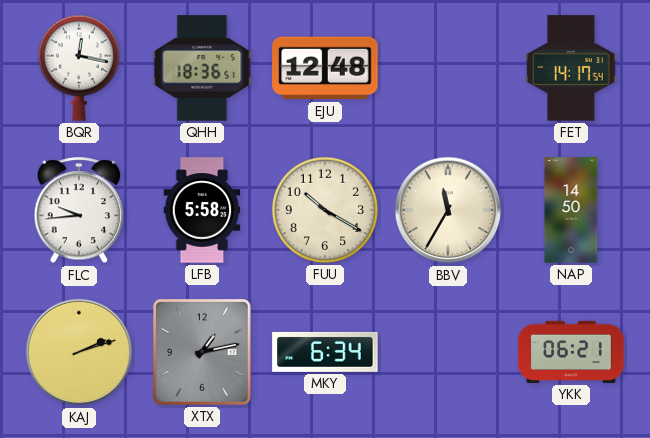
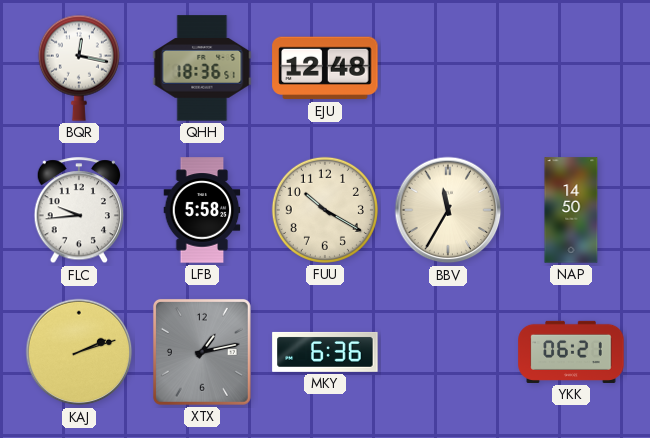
FET: 14:17 -> none
MKY: 6:34 -> 6:36
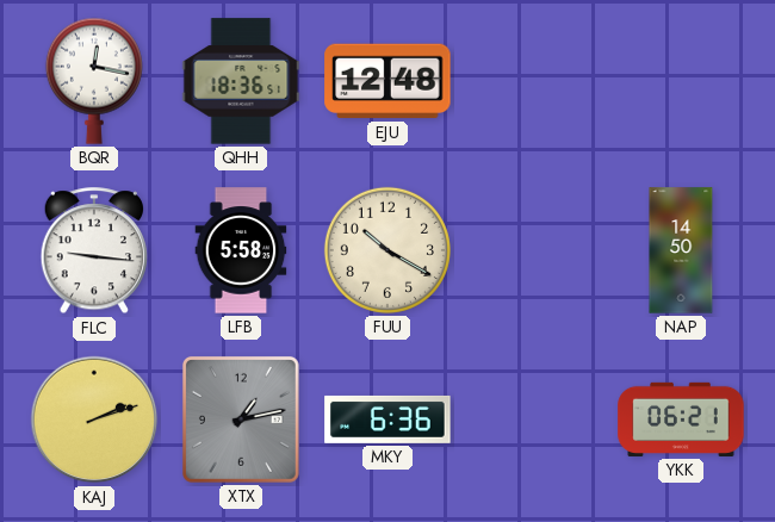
FLC: 9:44 -> 9:16
BBV: 11:35 -> none
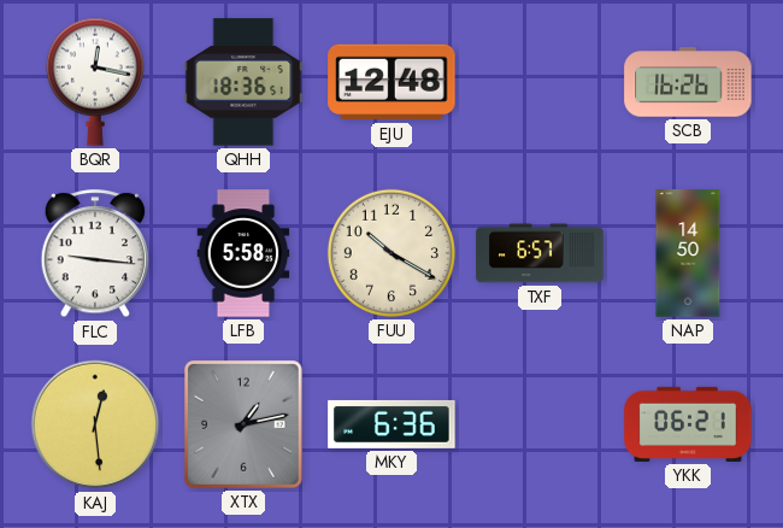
SCB: none -> 16:26
TXF: none -> 6:57
KAJ: 2:12 -> 12:29
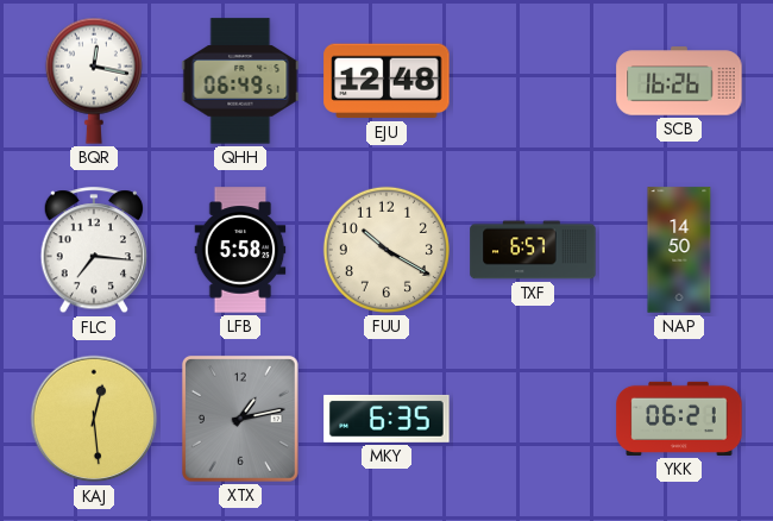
QHH: 18:36 -> 06:49
FLC: 9:16 -> 7:16
MKY: 6:36 -> 6:35
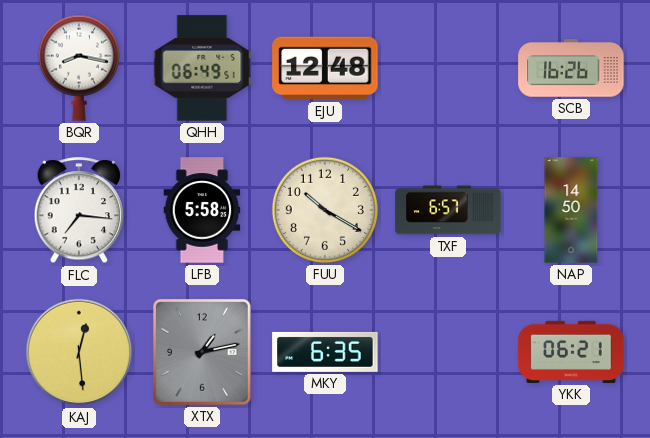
BQR: 12:17 -> 8:17
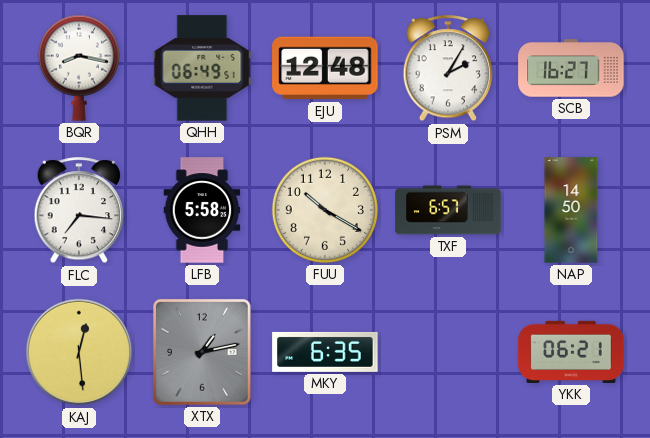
PSM: none -> 2:05
SCB: 16:26 -> 16:27
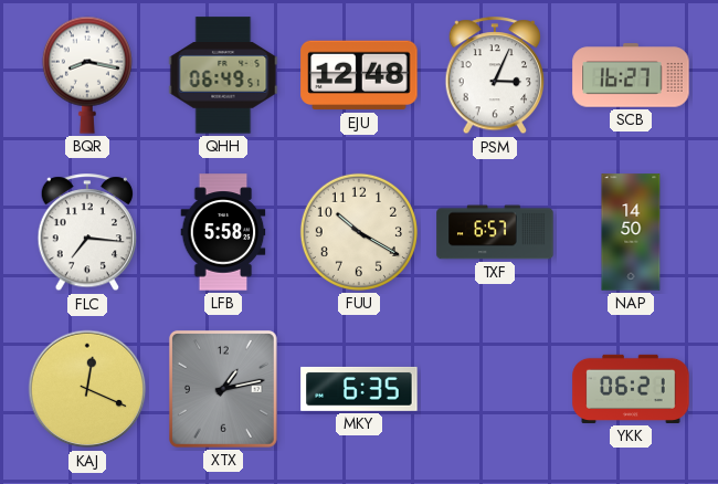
PSM: 2:05 -> 3:04
KAJ: 12:29 -> 12:19
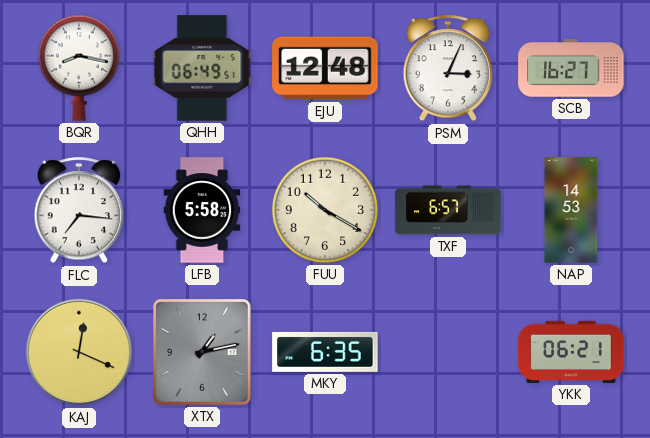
NAP: 14:50 -> 14:53
